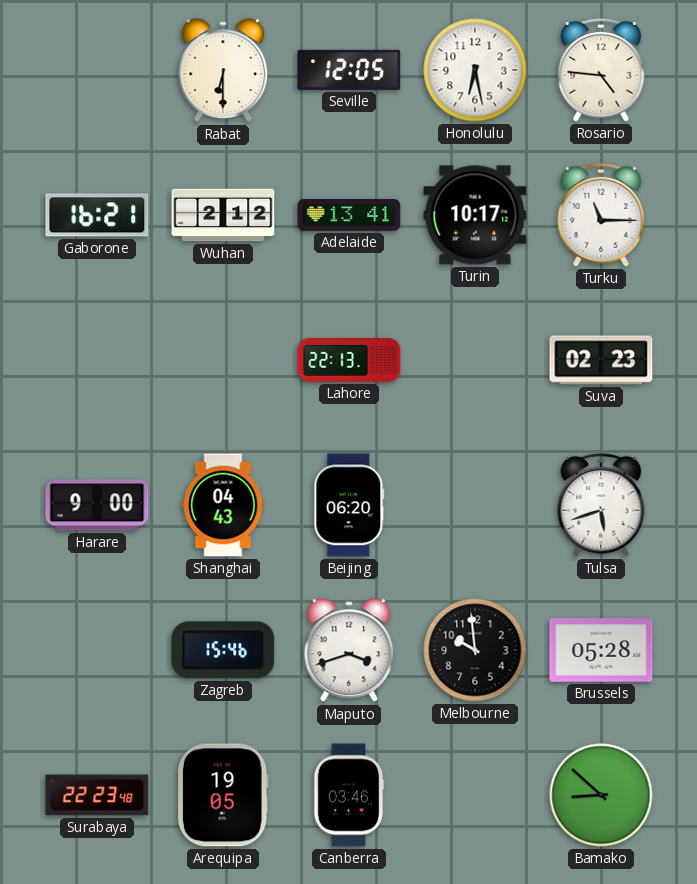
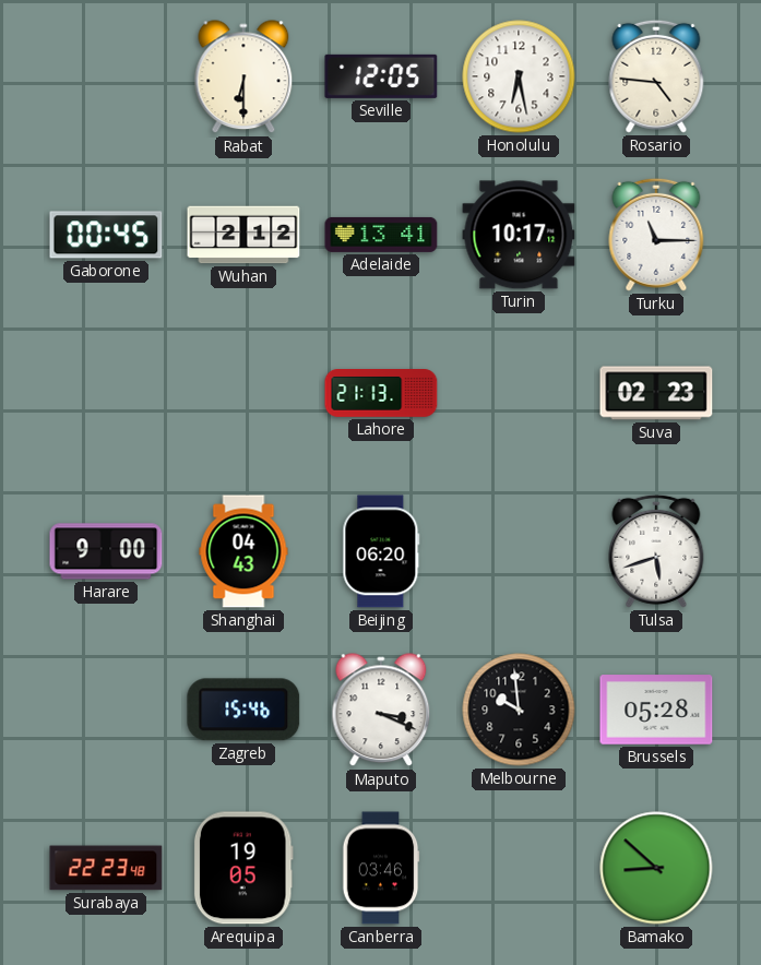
Gaborone: 16:21 -> 00:45
Lahore: 22:13 -> 21:13
Maputo: 3:42 -> 3:19
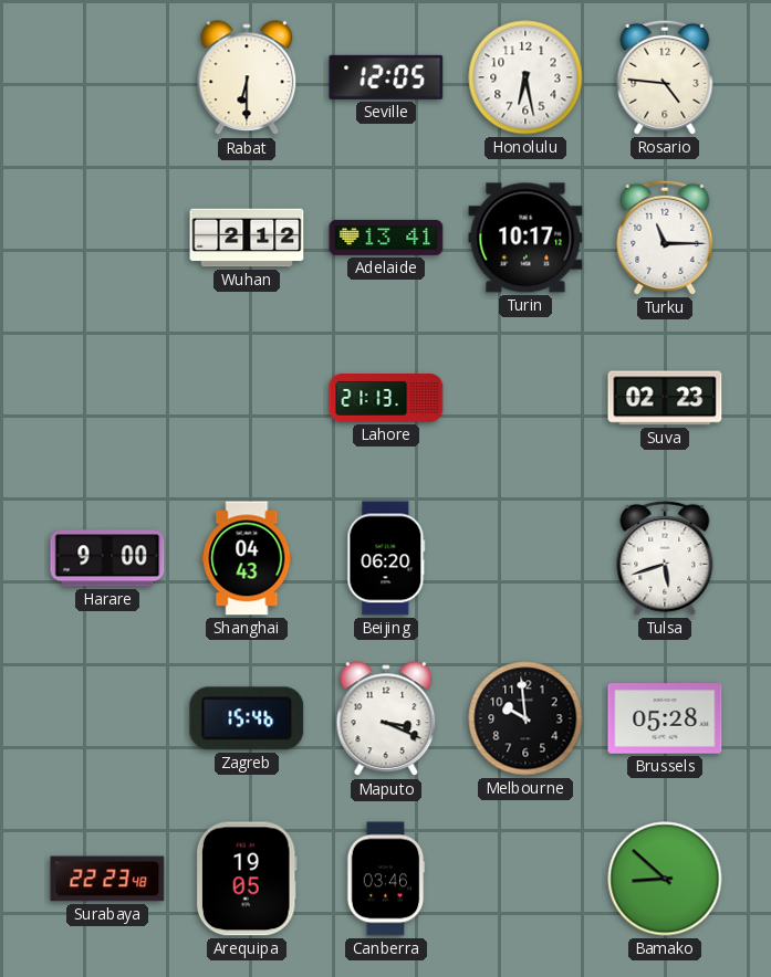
Gaborone: 00:45 -> none
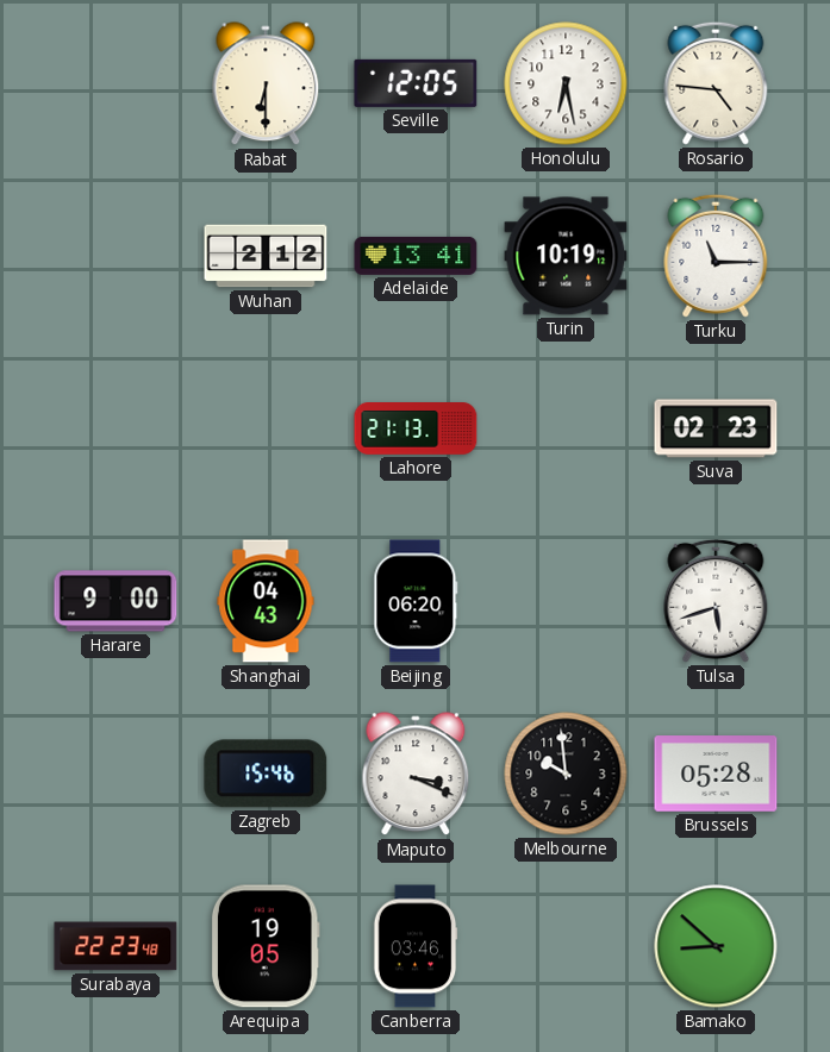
Turin: 10:17 -> 10:19
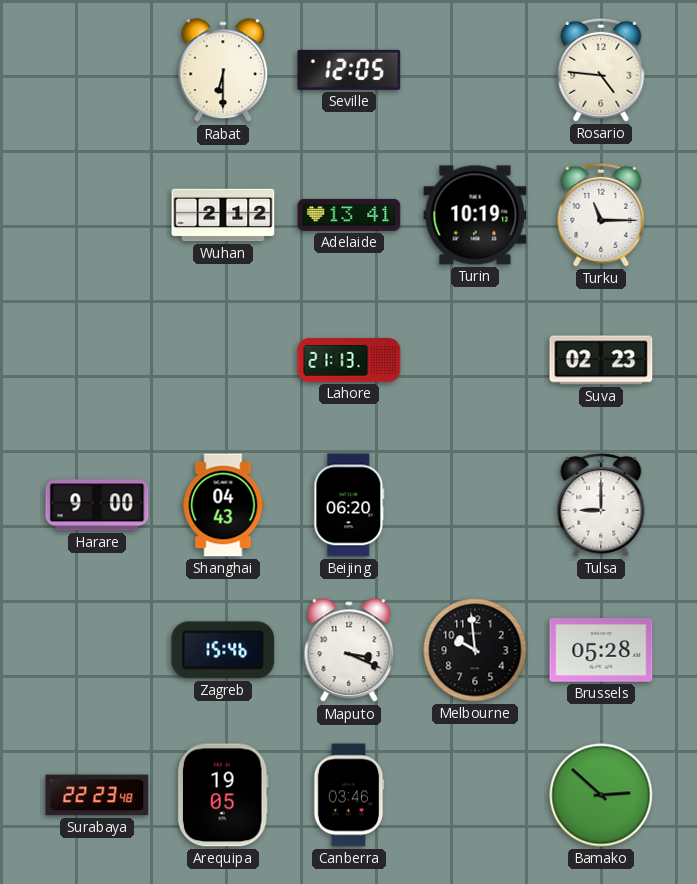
Honolulu: 6:28 -> none
Tulsa: 5:42 -> 9:00
Bamako: 8:52 -> 2:52
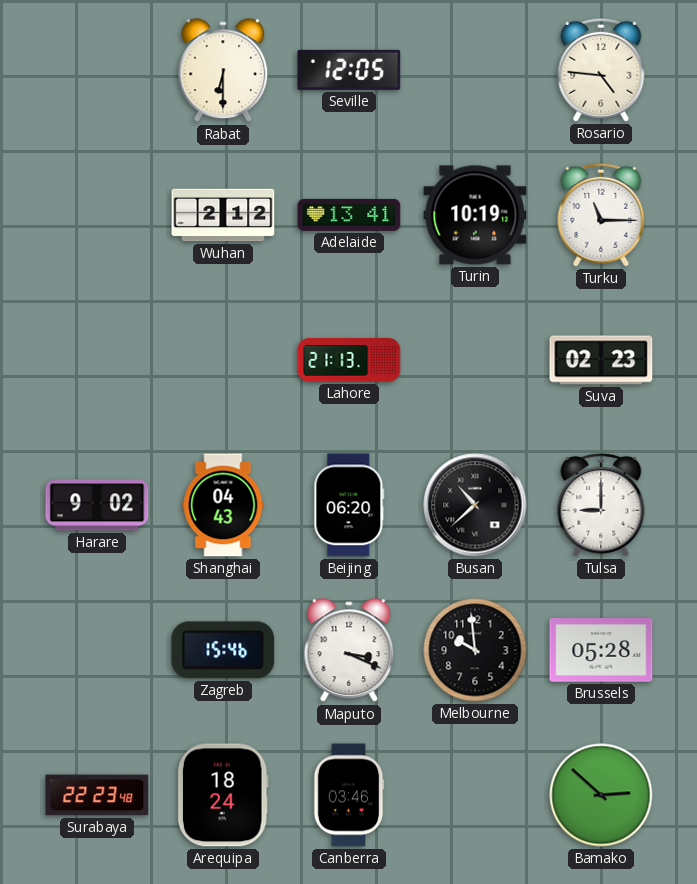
Harare: 9:00 -> 9:02
Busan: none -> 10:38
Arequipa: 19:05 -> 18:24
